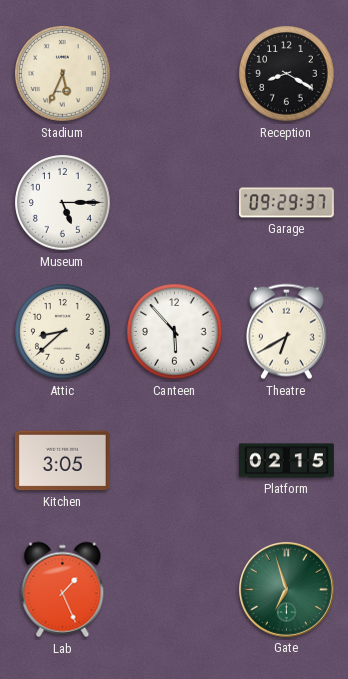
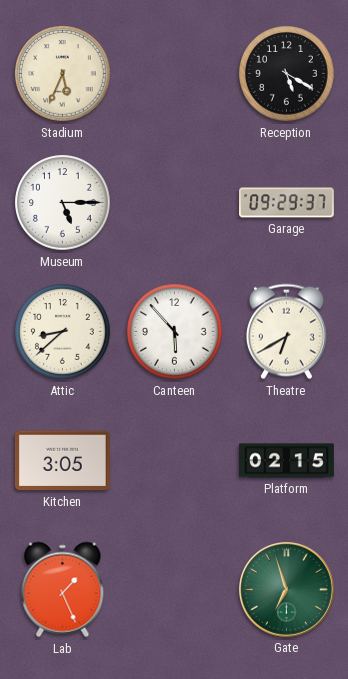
Reception: 8:20 -> 5:20
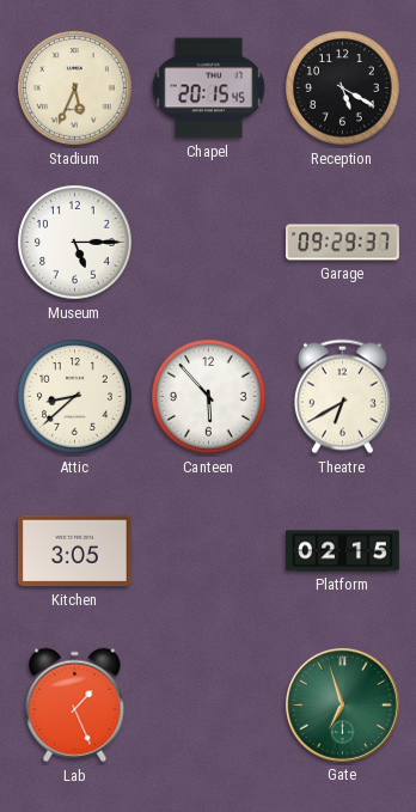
Chapel: none -> 20:15
